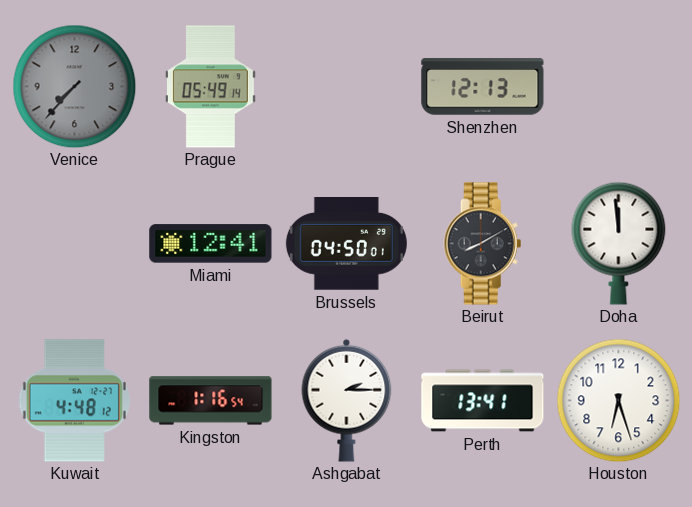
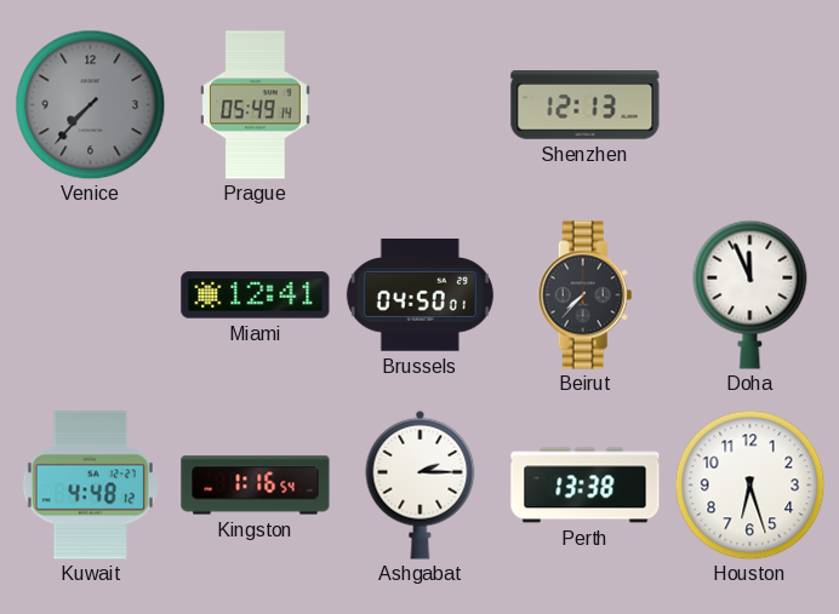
Beirut: 8:10 -> 7:37
Doha: 11:59 -> 11:56
Perth: 13:41 -> 13:38
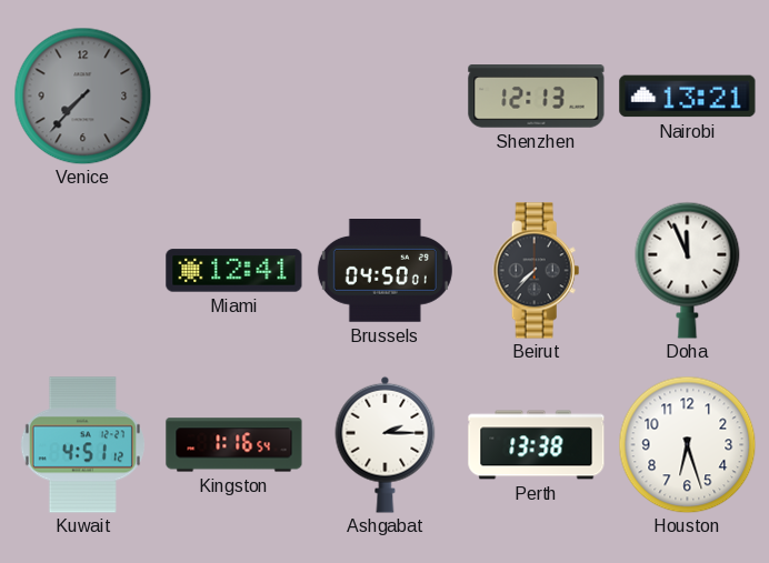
Prague: 05:49 -> none
Nairobi: none -> 13:21
Kuwait: 4:48 -> 4:51
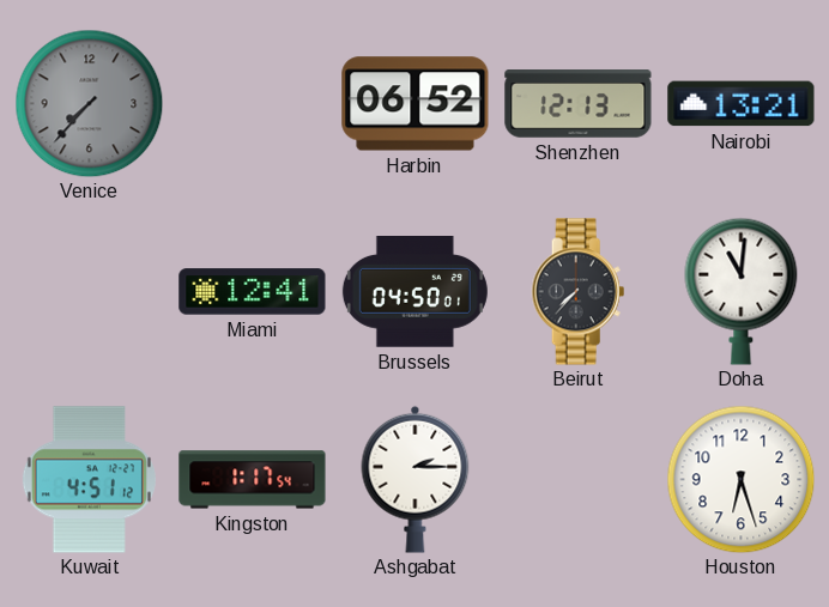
Harbin: none -> 06:52
Doha: 11:56 -> 11:01
Kingston: 1:16 -> 1:17
Perth: 13:38 -> none
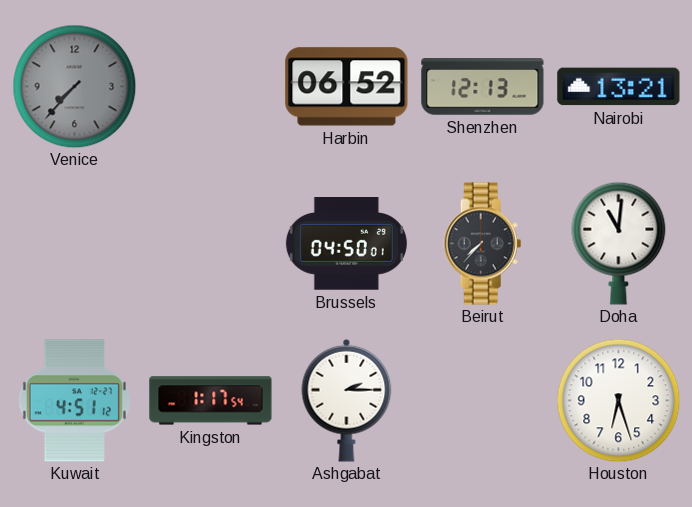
Miami: 12:41 -> none
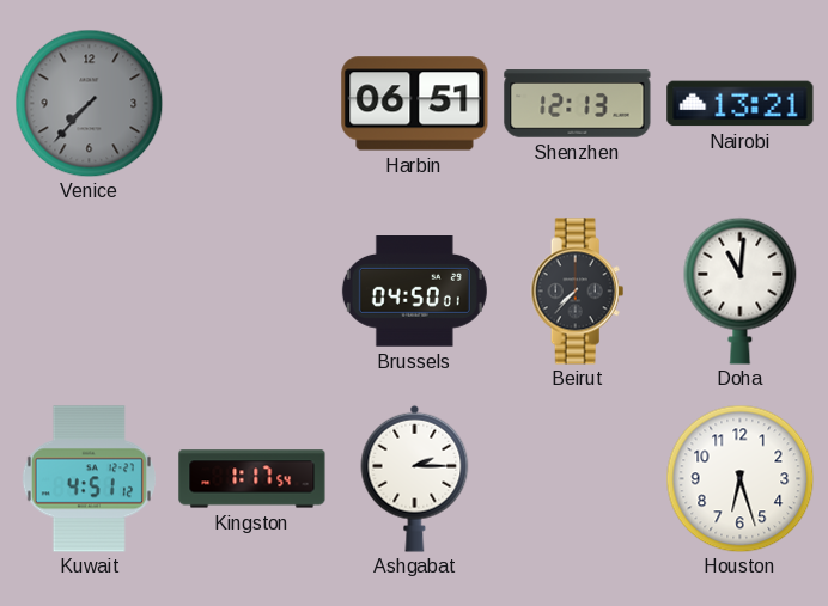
Harbin: 06:52 -> 06:51
